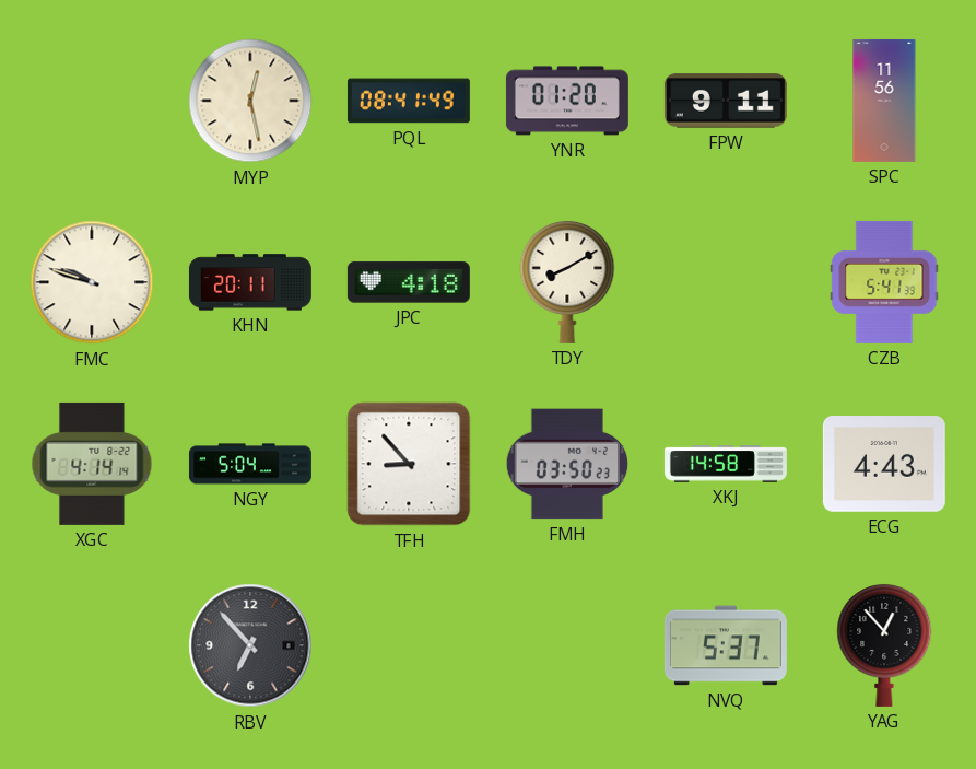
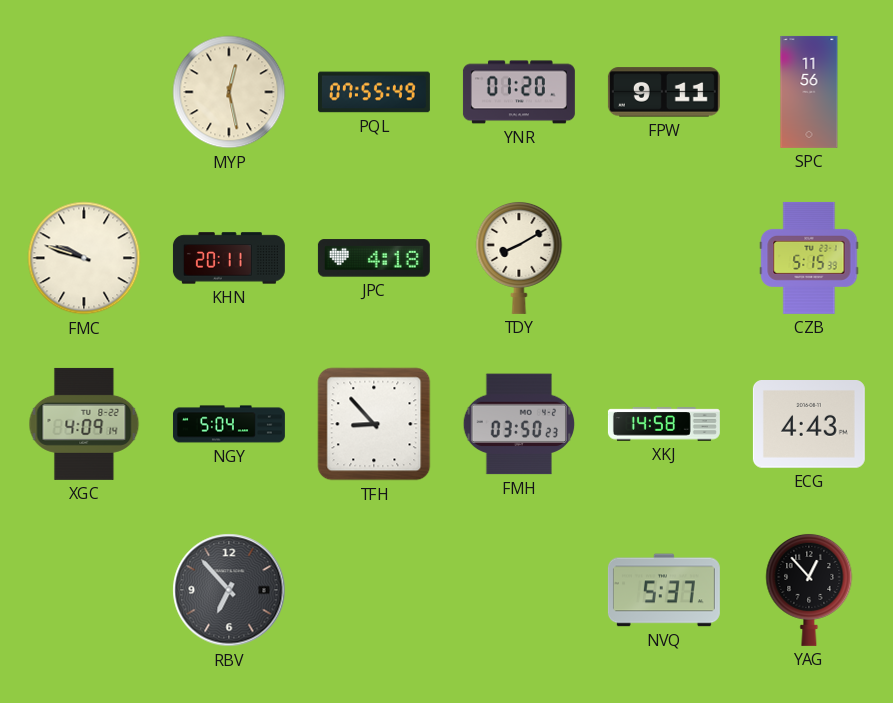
PQL: 08:41 -> 07:55
CZB: 5:41 -> 5:15
XGC: 4:14 -> 4:09
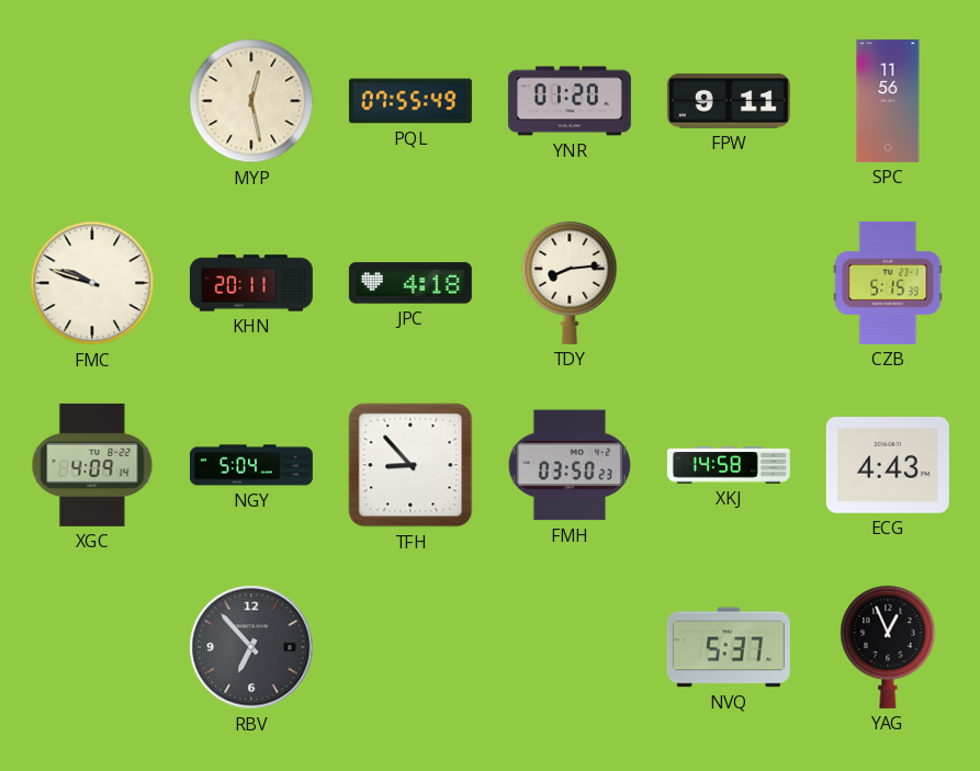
TDY: 8:10 -> 8:14
YAG: 12:53 -> 12:56
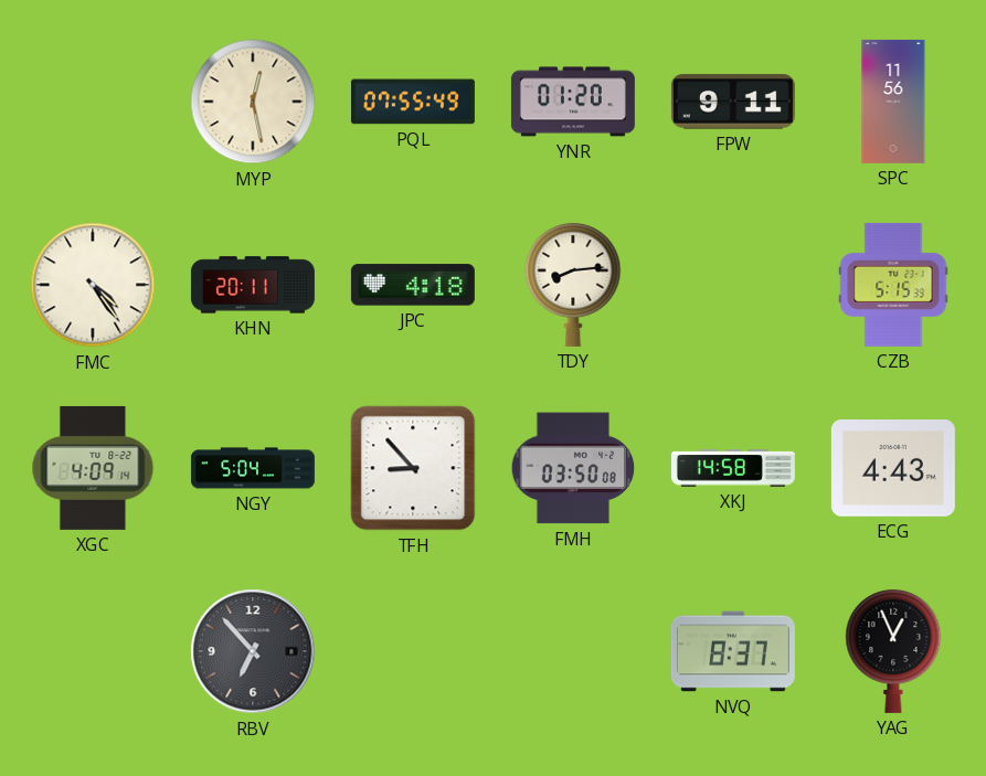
FMC: 9:48 -> 4:24
FMH: 03:50:23 -> 03:50:08
NVQ: 5:37 -> 8:37
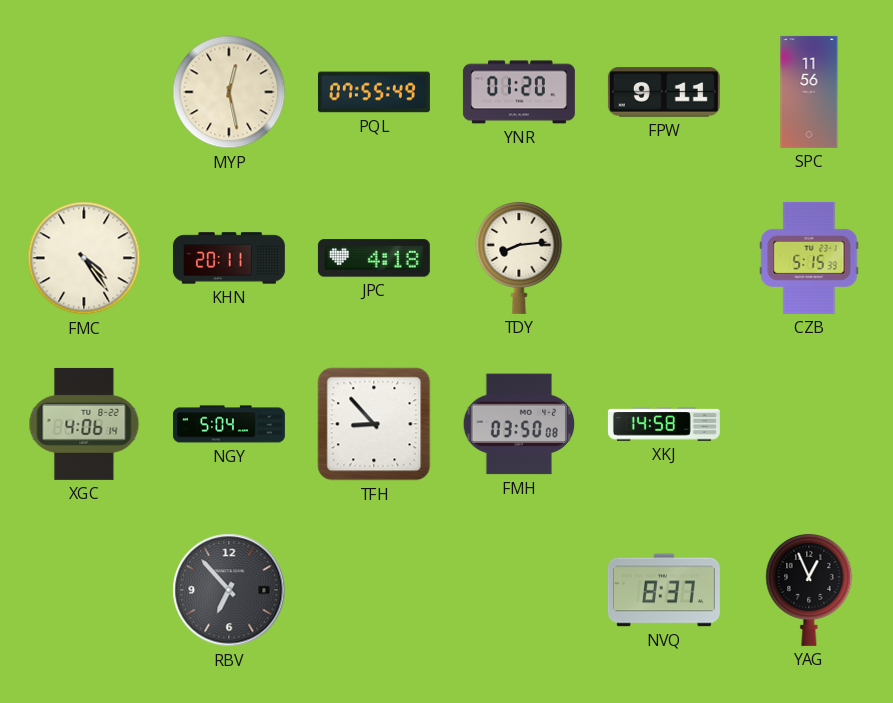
XGC: 4:09 -> 4:06
ECG: 4:43 -> none
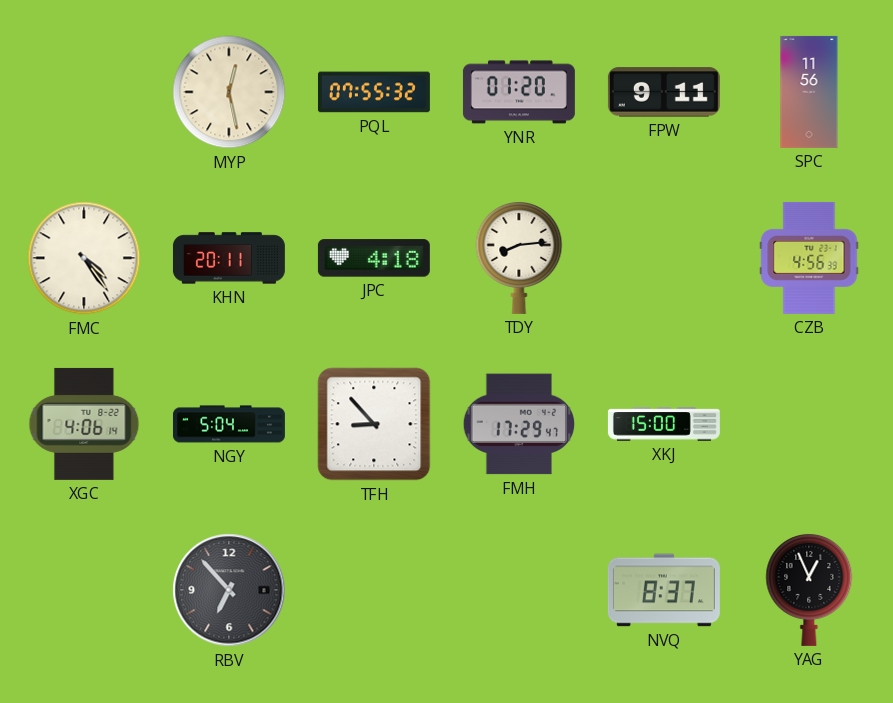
PQL: 07:55:49 -> 07:55:32
CZB: 5:15 -> 4:56
FMH: 03:50 -> 17:29
XKJ: 14:58 -> 15:00
